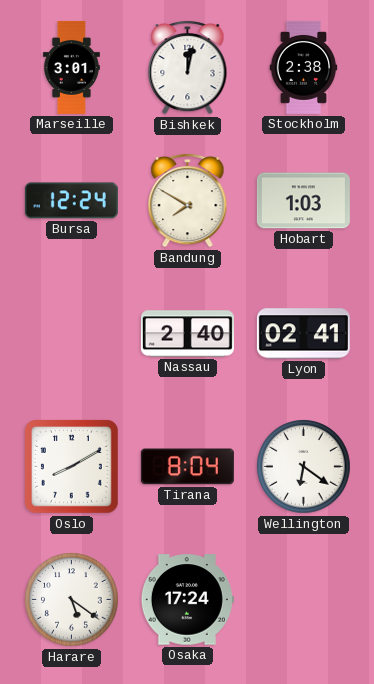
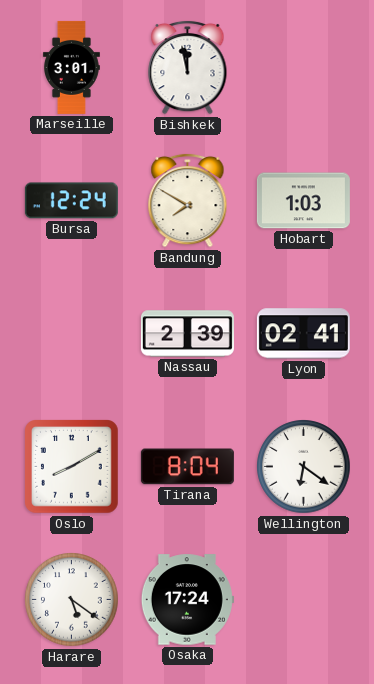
Bishkek: 12:02 -> 11:58
Stockholm: 2:38 -> none
Nassau: 2:40 -> 2:39
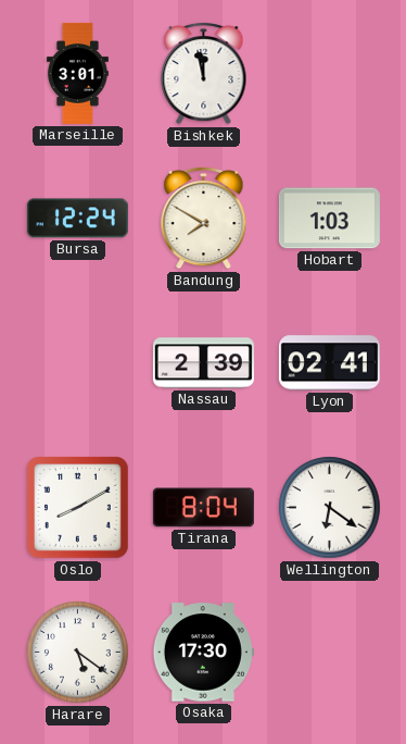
Osaka: 17:24 -> 17:30
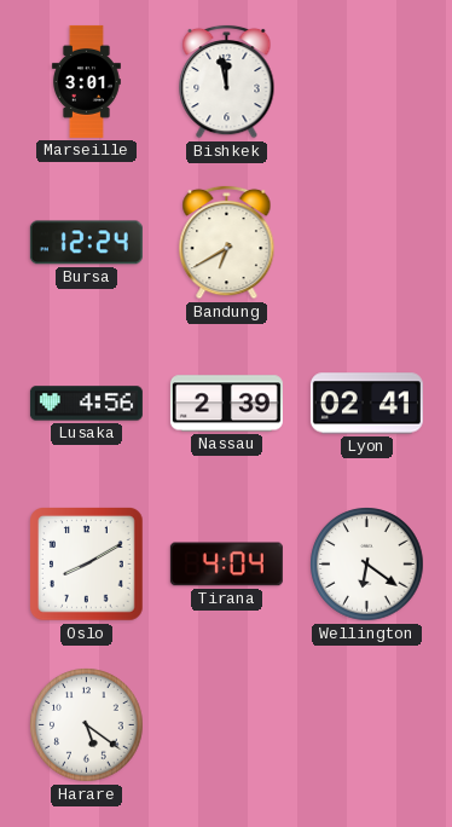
Bandung: 7:50 -> 6:40
Hobart: 1:03 -> none
Lusaka: none -> 4:56
Tirana: 8:04 -> 4:04
Osaka: 17:30 -> none
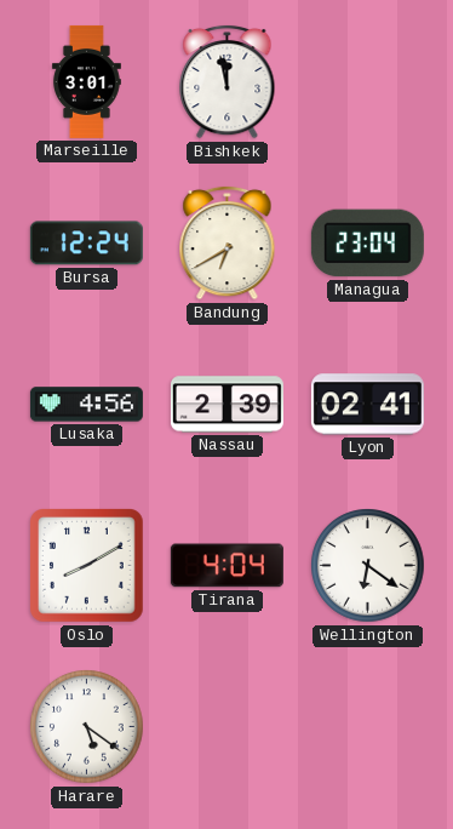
Managua: none -> 23:04
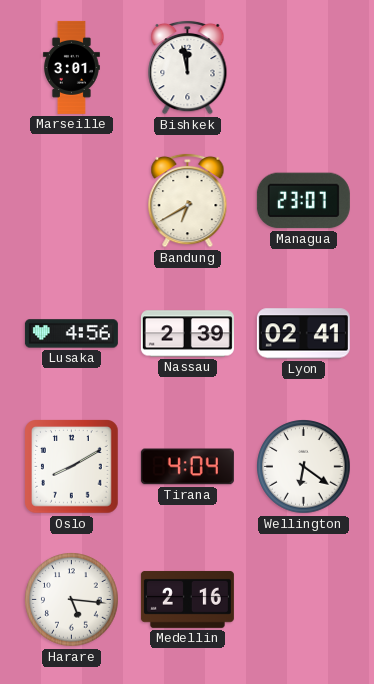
Bursa: 12:24 -> none
Managua: 23:04 -> 23:07
Harare: 5:21 -> 5:16
Medellin: none -> 2:16
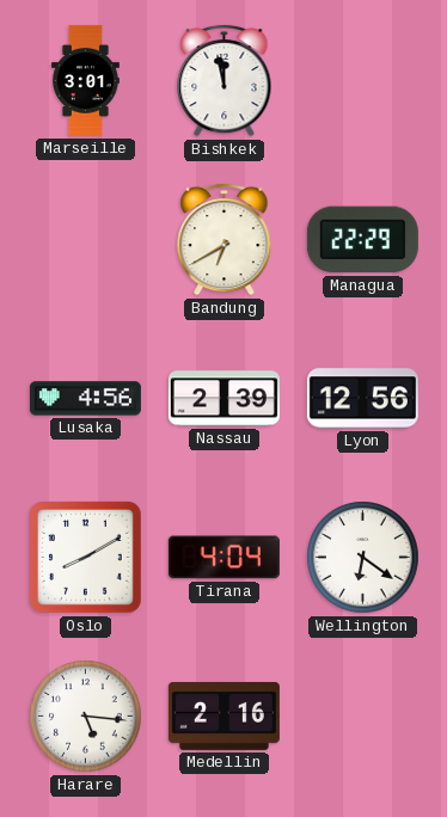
Managua: 23:07 -> 22:29
Lyon: 02:41 -> 12:56
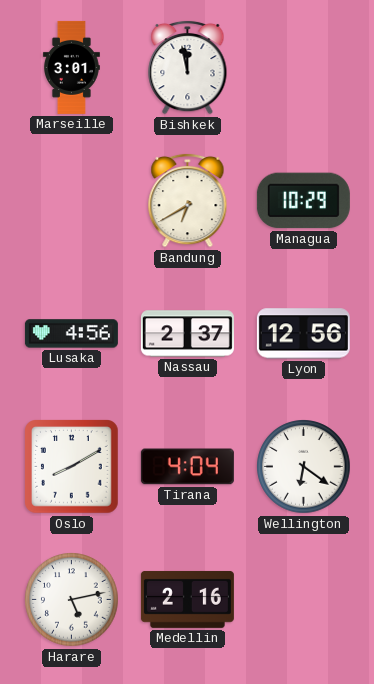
Managua: 22:29 -> 10:29
Nassau: 2:39 -> 2:37
Harare: 5:16 -> 5:13
